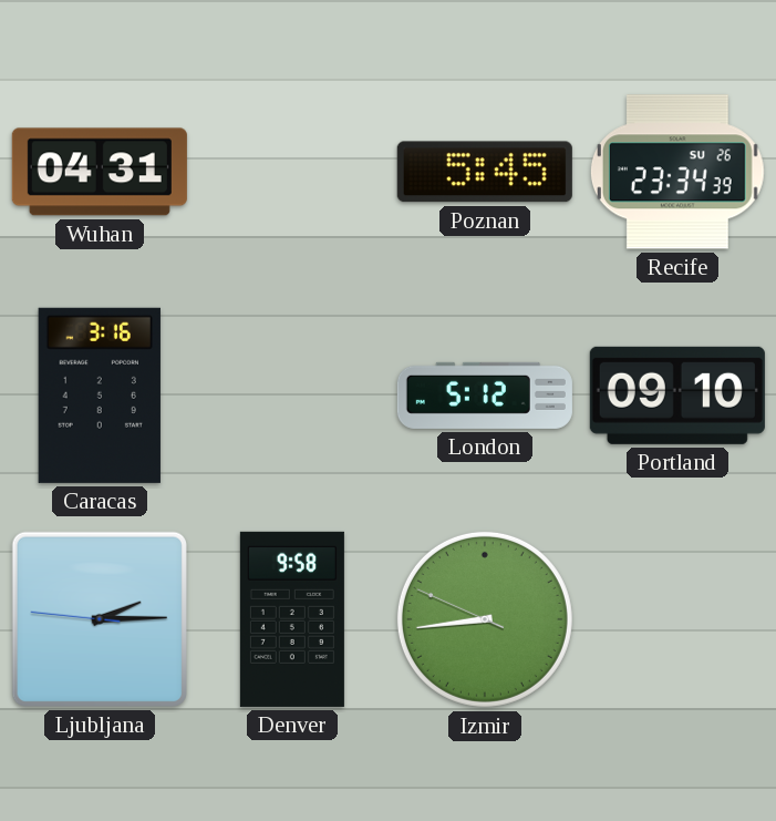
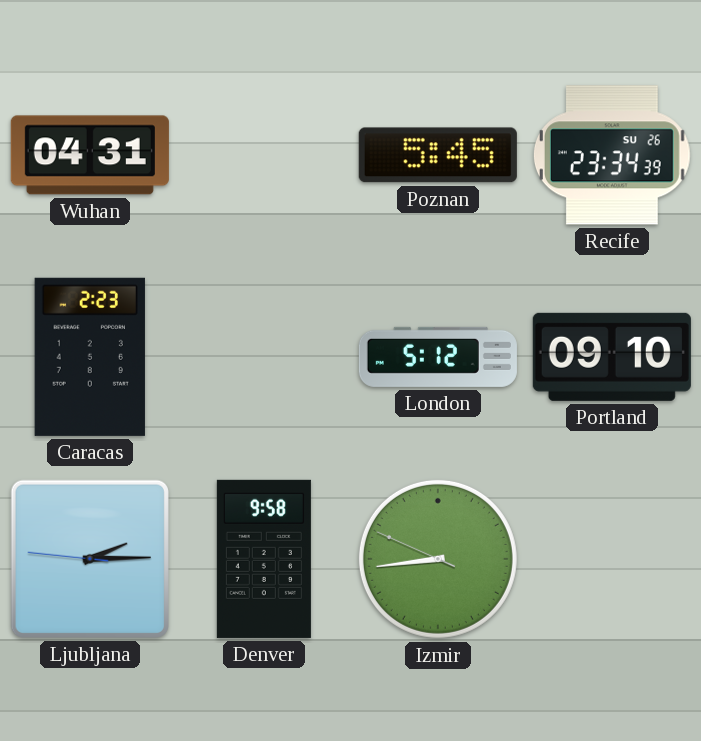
Caracas: 3:16 -> 2:23
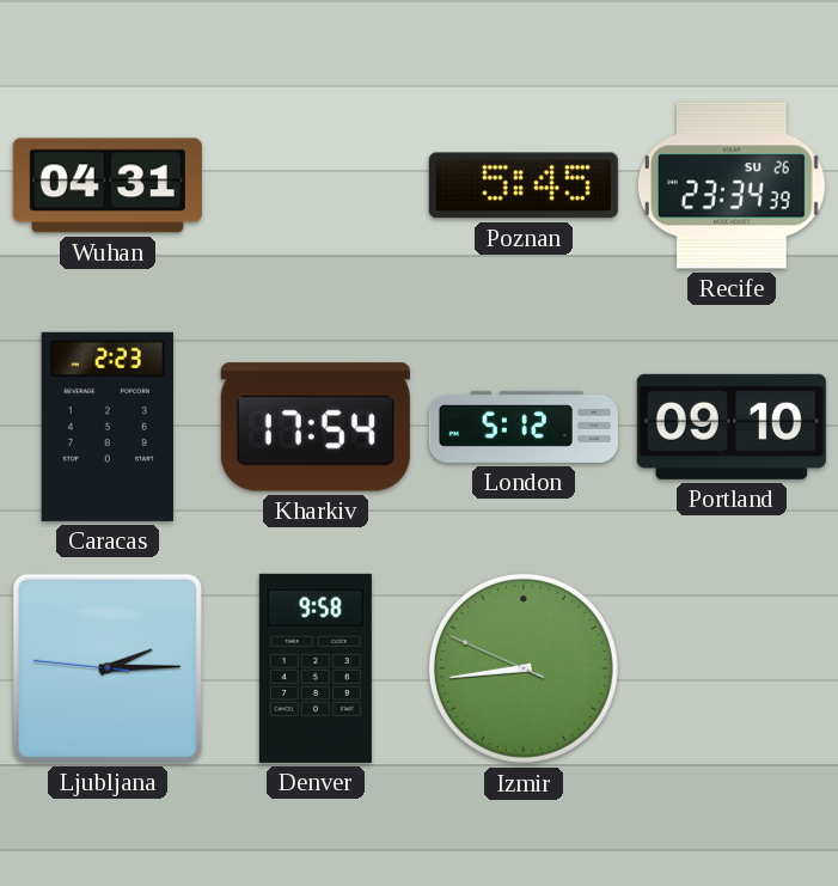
Kharkiv: none -> 17:54
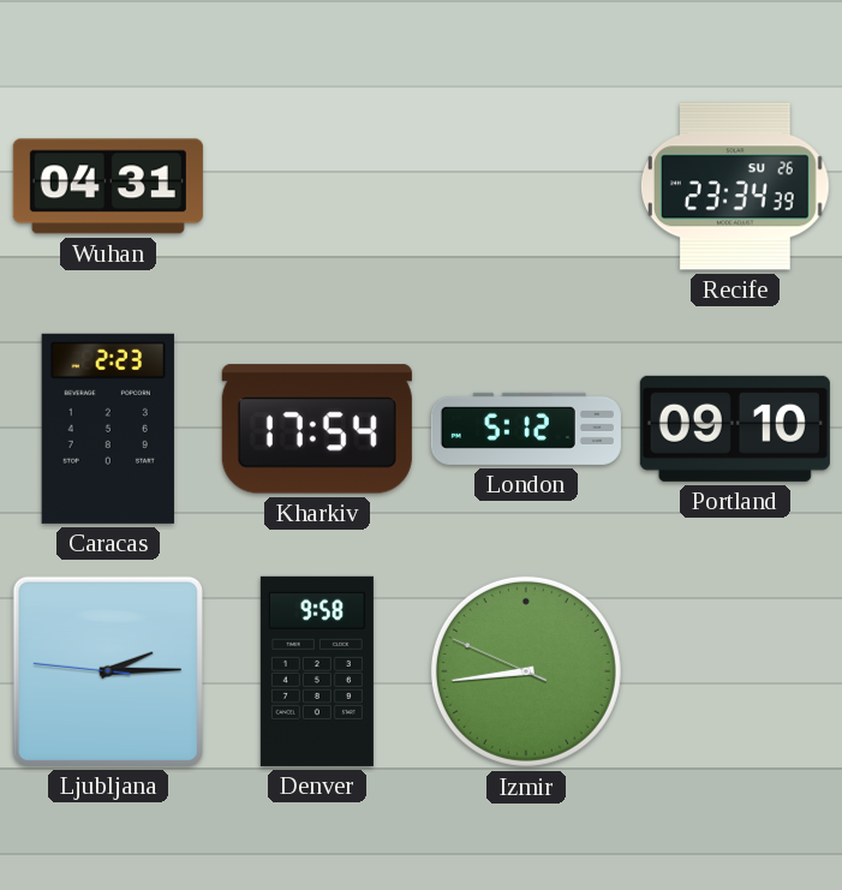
Poznan: 5:45 -> none
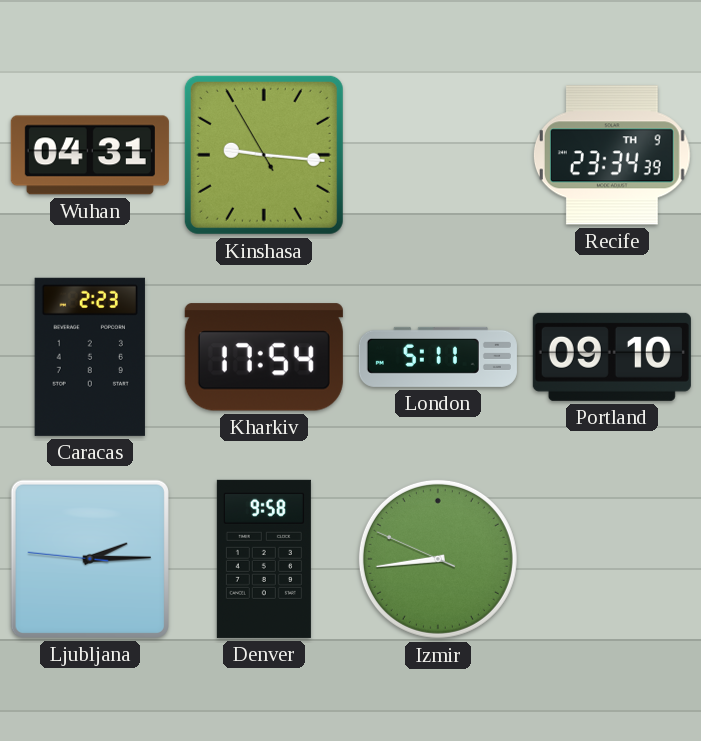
Kinshasa: none -> 9:15
Recife date: SU 26 -> TH 9
London: 5:12 -> 5:11
